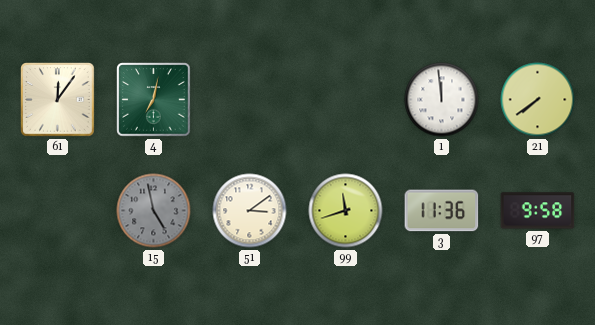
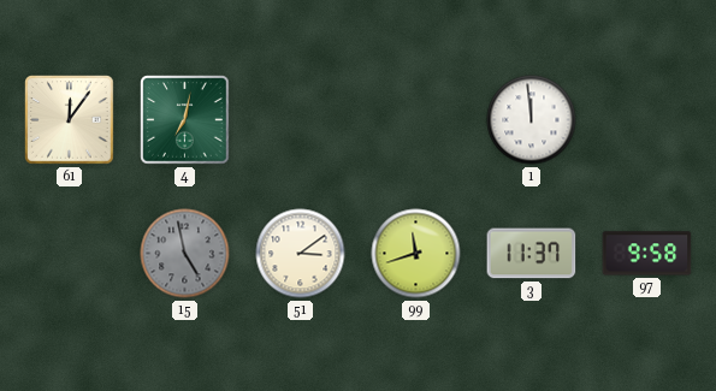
21: 7:39 -> none
3: 11:36 -> 11:37
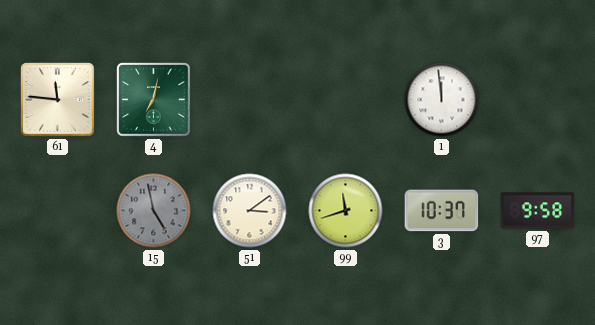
61: 12:06 -> 11:46
3: 11:37 -> 10:37
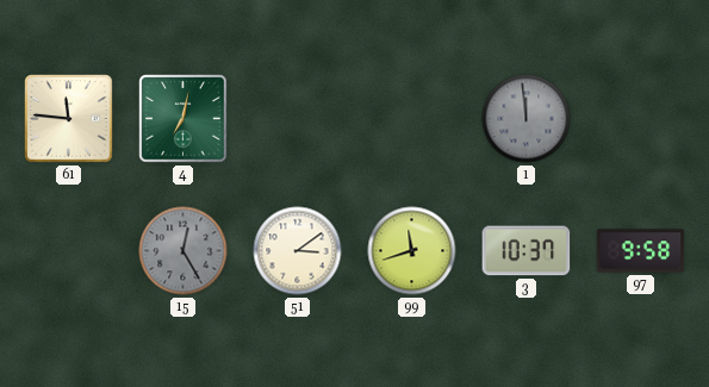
1 dial: white -> grey
15: 4:58 -> 12:25
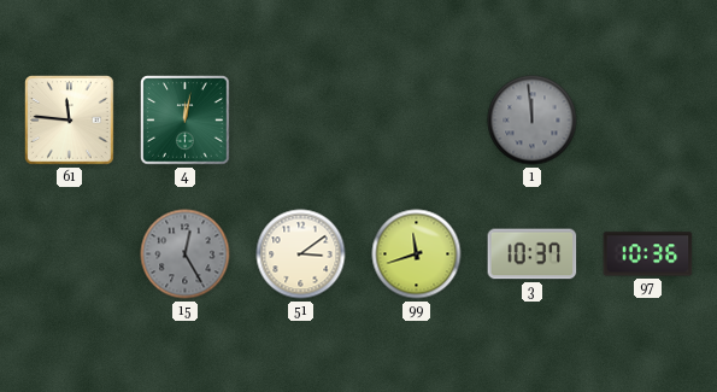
4: 7:02 -> 12:02
97: 9:58 -> 10:36
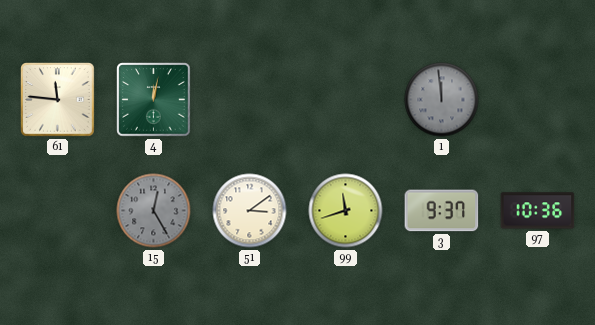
3: 10:37 -> 9:37
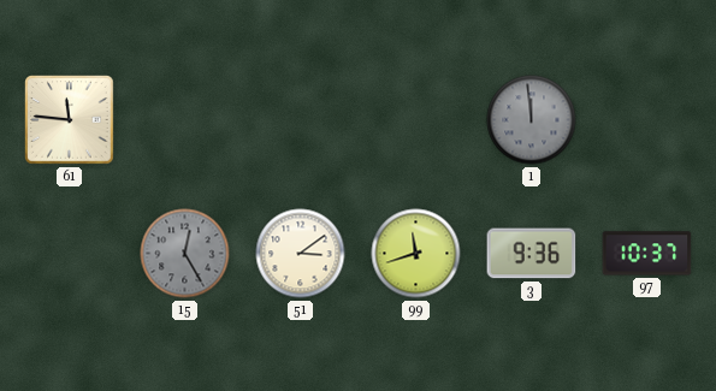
4: 12:02 -> none
3: 9:37 -> 9:36
97: 10:36 -> 10:37
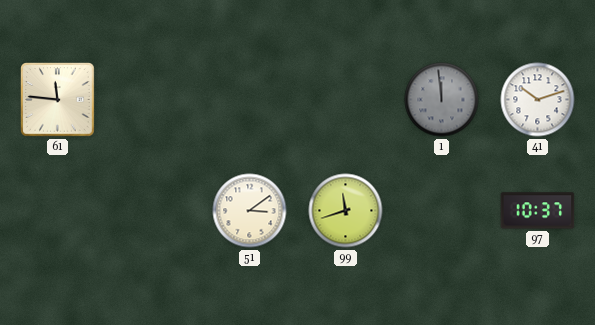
41: none -> 10:12
15: 12:25 -> none
3: 9:36 -> none
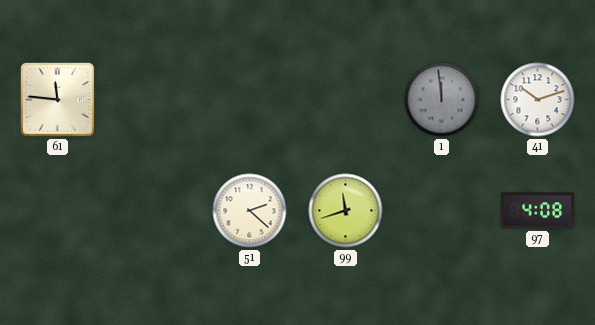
51: 3:09 -> 2:22
97: 10:37 -> 4:08
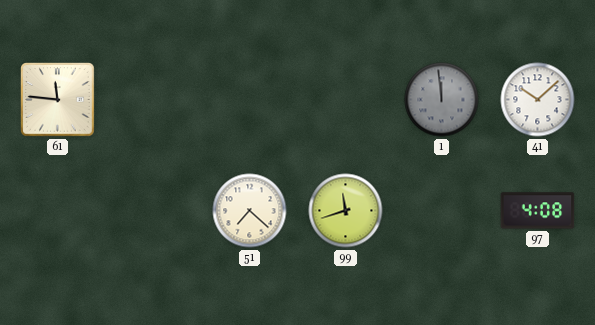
41: 10:12 -> 10:08
51: 2:22 -> 7:22
